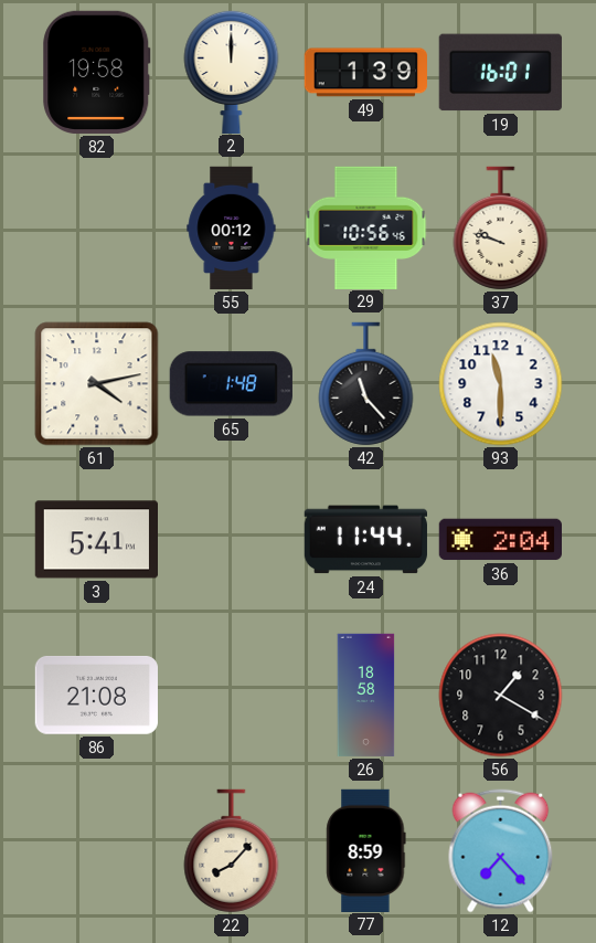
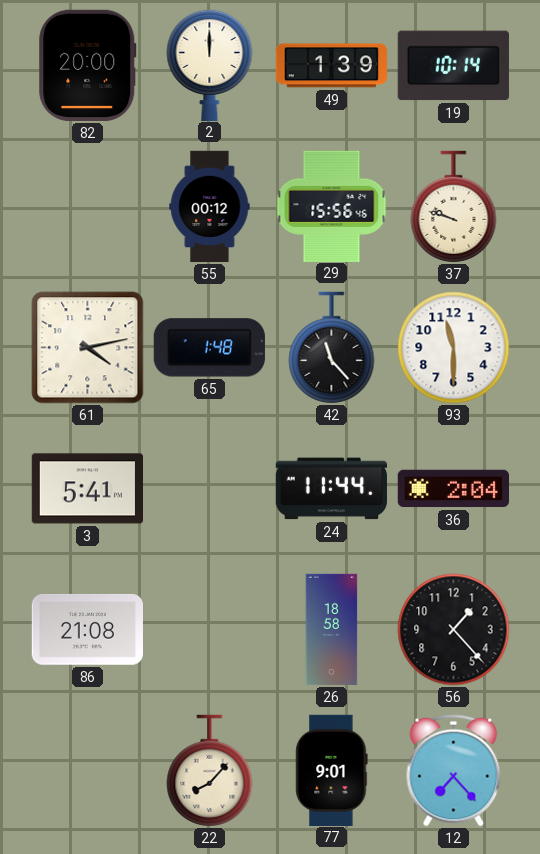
82: 19:58 -> 20:00
19: 16:01 -> 10:14
29: 10:56 -> 15:56
56: 1:20 -> 1:23
77: 8:59 -> 9:01
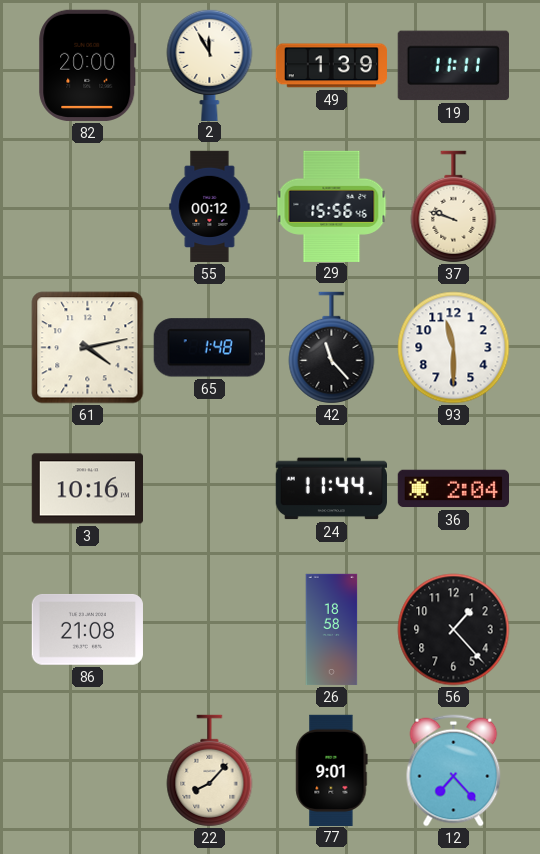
2: 12:00 -> 11:55
19: 10:14 -> 11:11
3: 5:41 -> 10:16
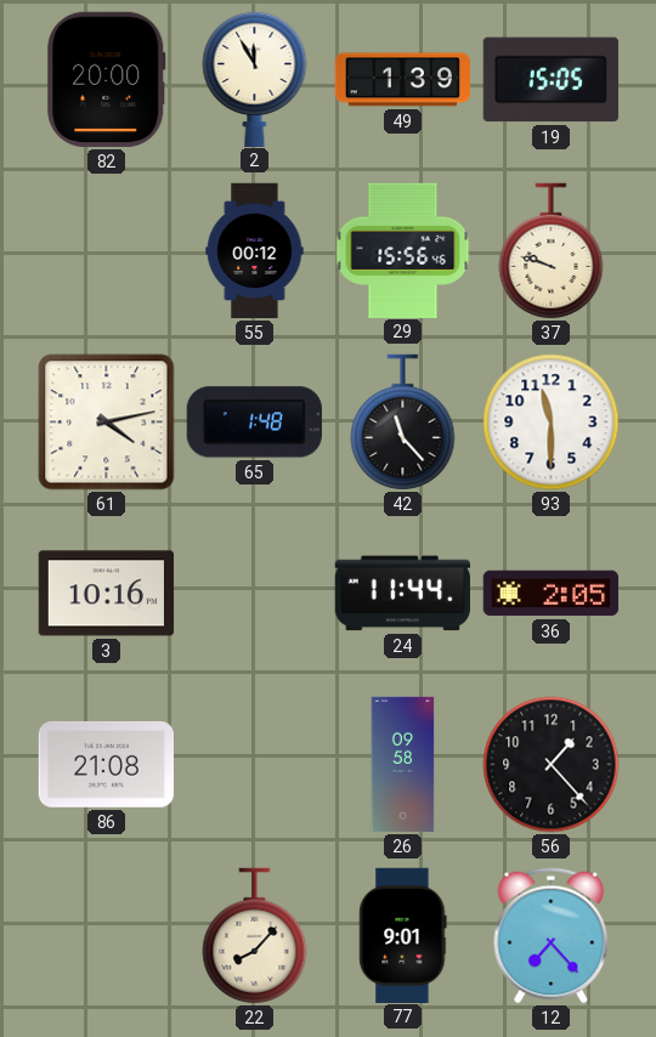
19: 11:11 -> 15:05
36: 2:04 -> 2:05
26: 18:58 -> 09:58
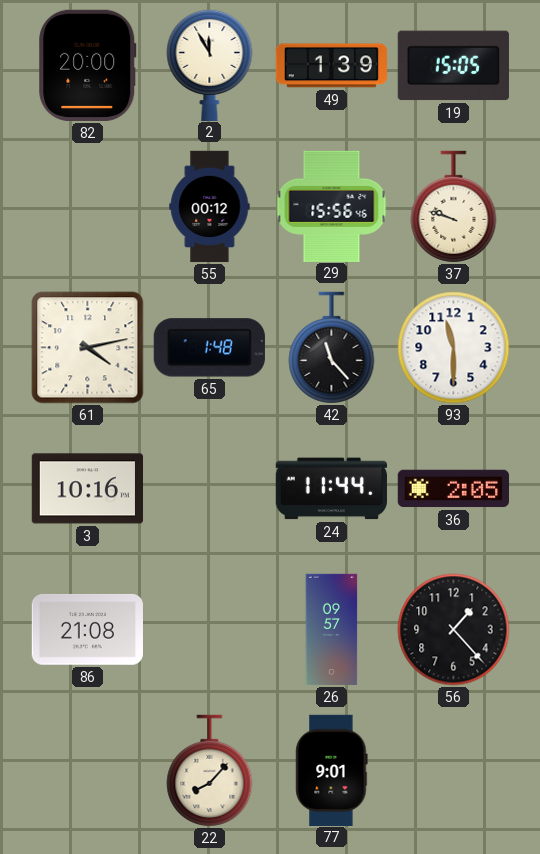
26: 09:58 -> 09:57
12: 7:23 -> none
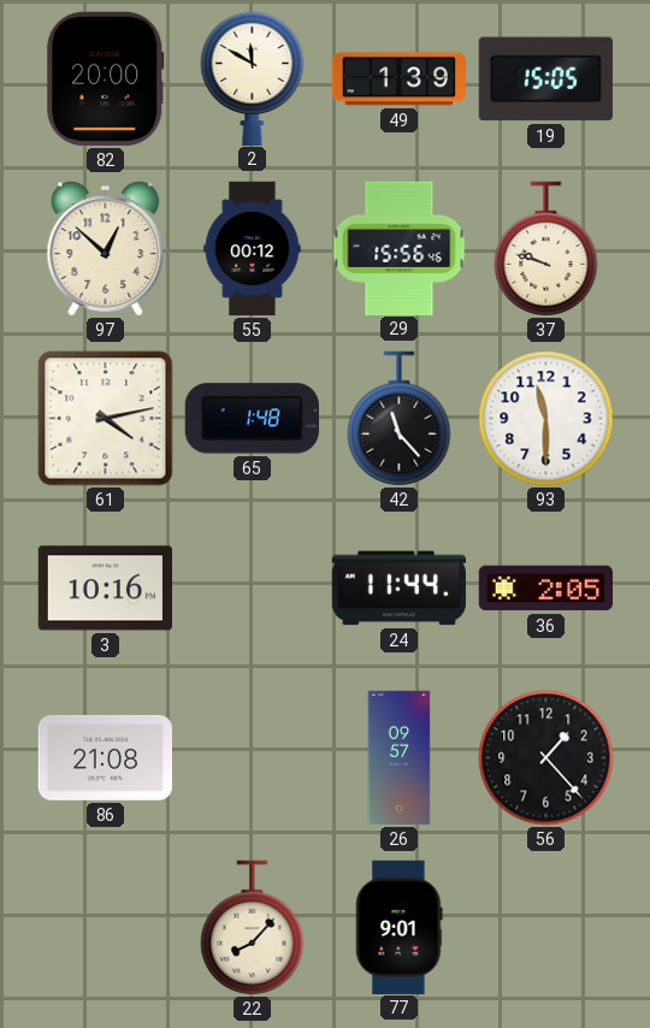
2: 11:55 -> 11:50
97: none -> 12:52
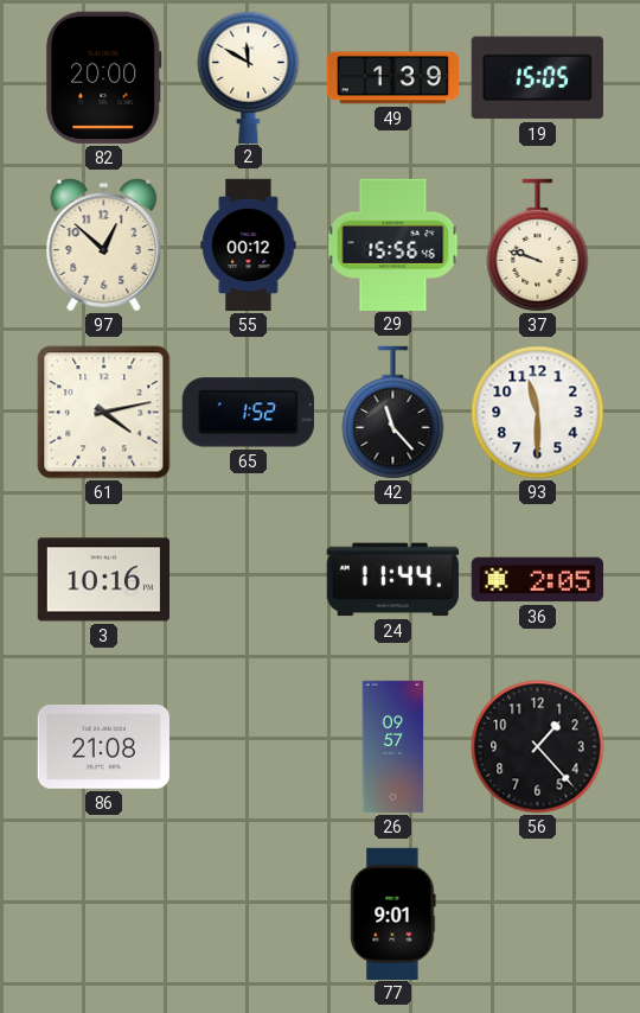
65: 1:48 -> 1:52
22: 8:07 -> none
